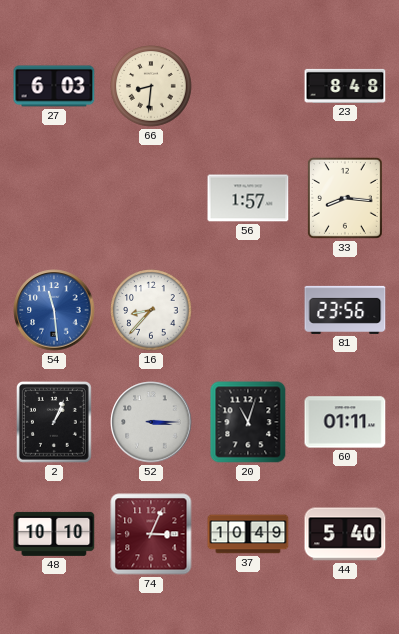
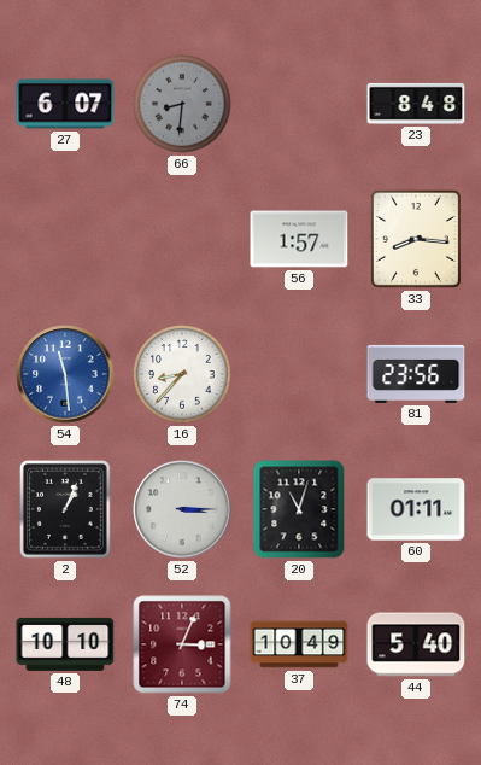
27: 6:03 -> 6:07
66 dial: cream -> grey
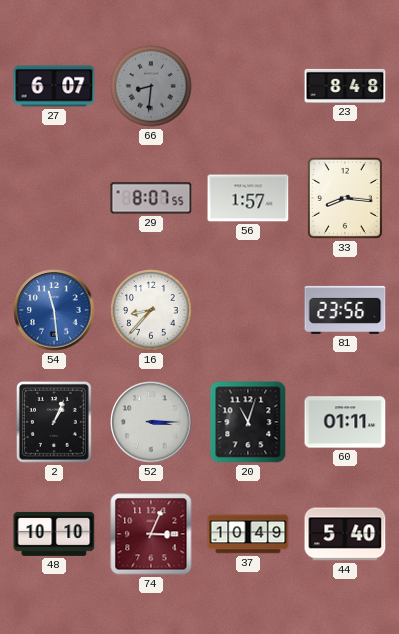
29: none -> 8:07
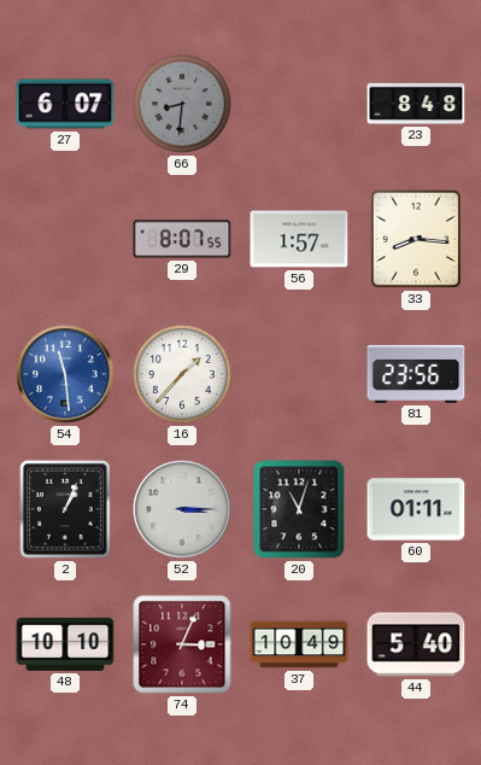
16: 8:37 -> 1:37
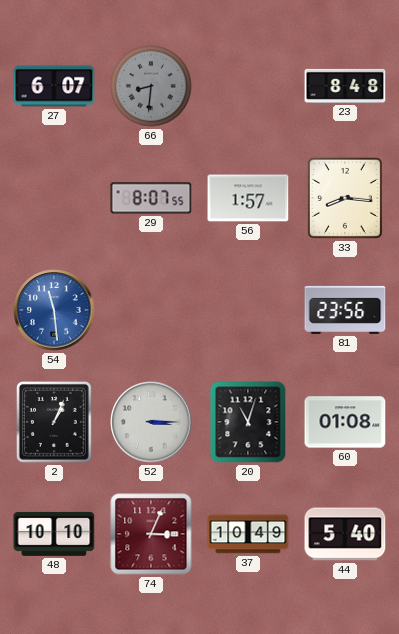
16: 1:37 -> none
60: 01:11 -> 01:08
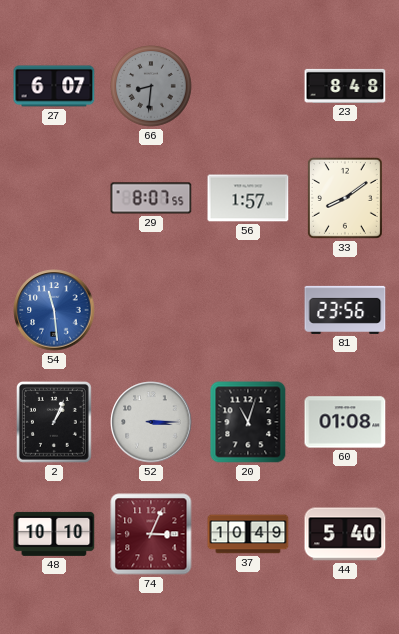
33: 8:16 -> 8:09
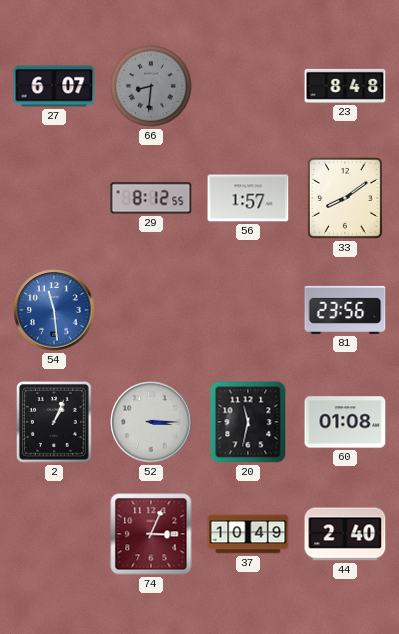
29: 8:07 -> 8:12
20: 11:03 -> 11:32
48: 10:10 -> none
44: 5:40 -> 2:40
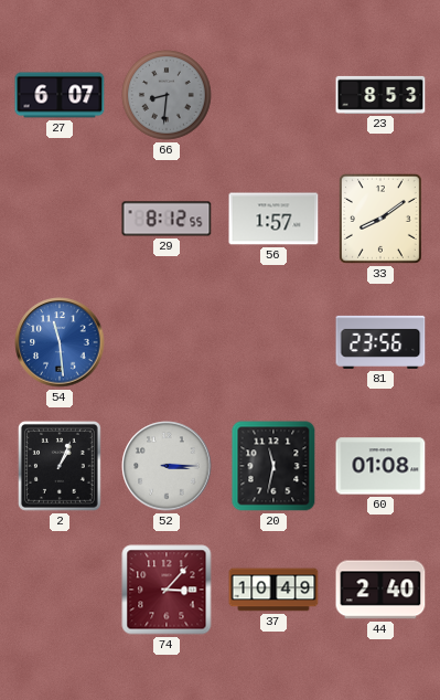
23: 8:48 -> 8:53
74: 3:04 -> 3:07
